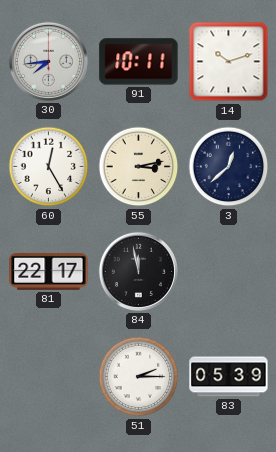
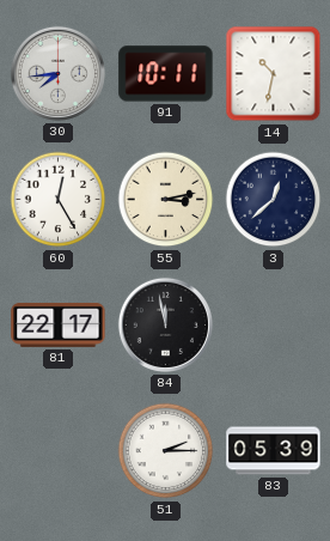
14: 10:12 -> 10:32
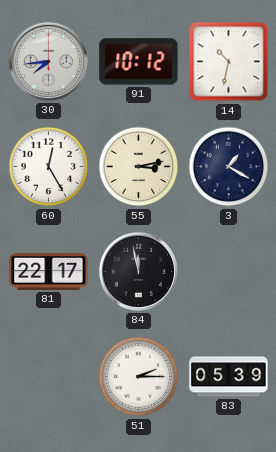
91: 10:11 -> 10:12
3: 12:38 -> 1:20
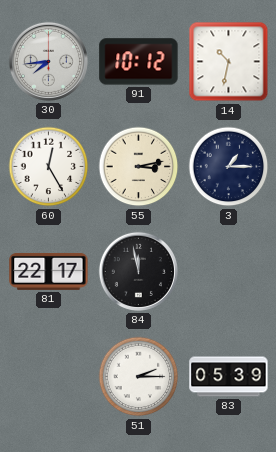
3: 1:20 -> 1:15
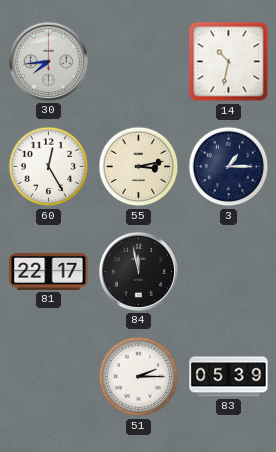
91: 10:12 -> none
